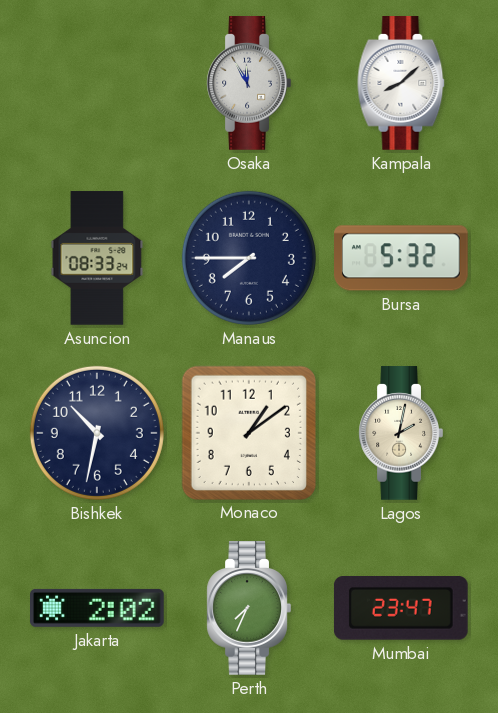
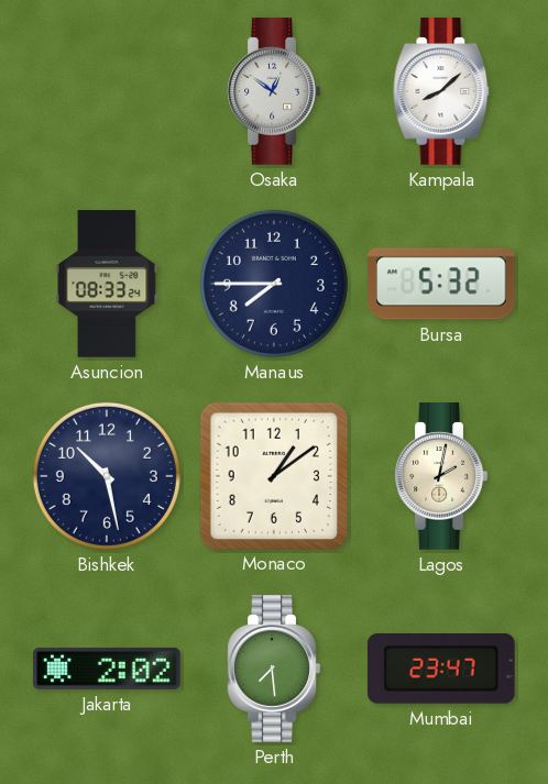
Osaka: 11:55 -> 12:51
Bishkek: 10:32 -> 10:28
Perth: 7:34 -> 7:29
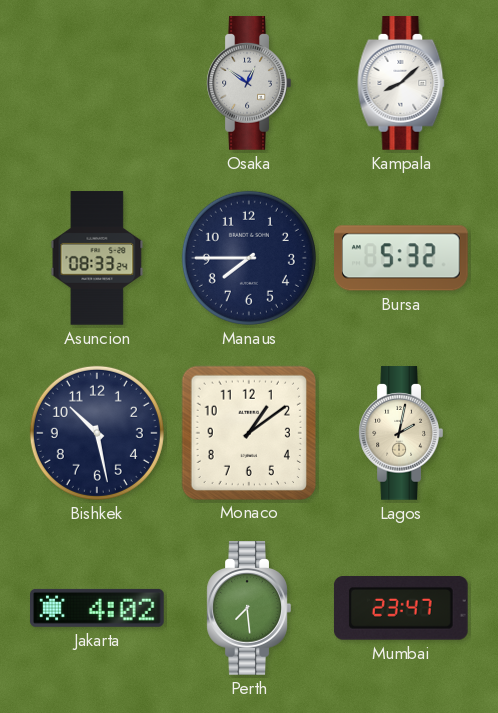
Jakarta: 2:02 -> 4:02
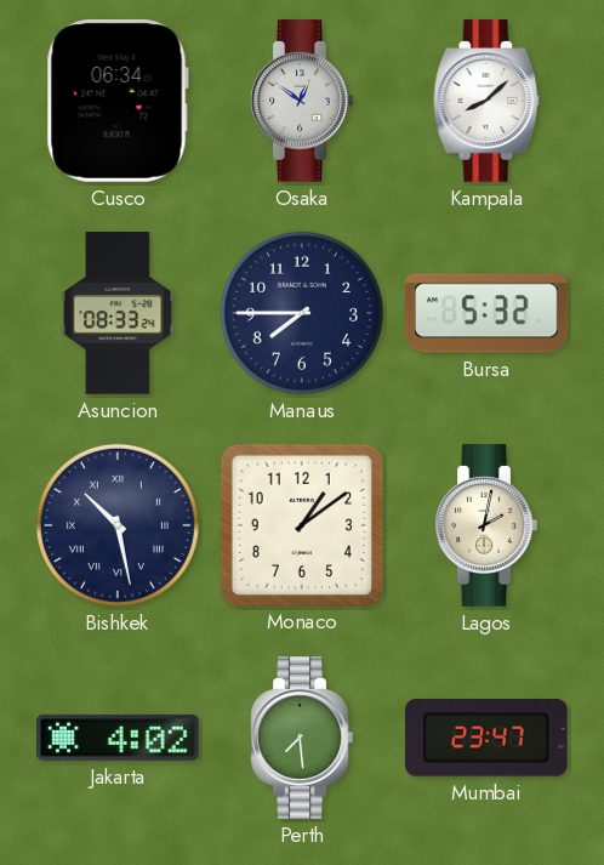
Cusco: none -> 06:34
Bishkek numerals: Arabic -> Roman
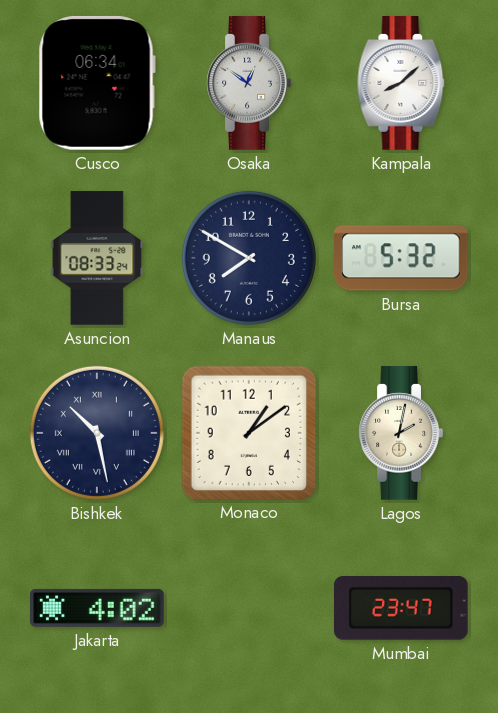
Manaus: 7:45 -> 7:50
Perth: 7:29 -> none
